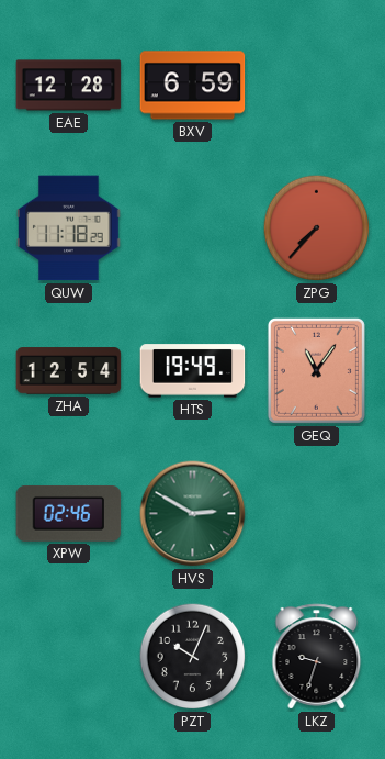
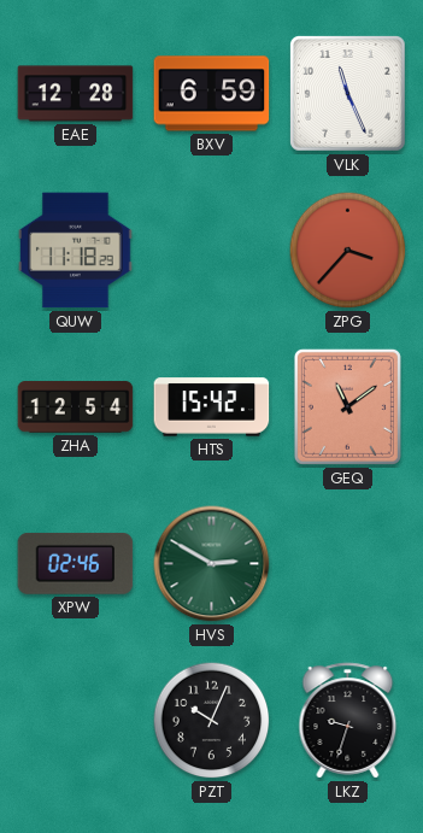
VLK: none -> 11:26
ZPG: 7:37 -> 3:37
HTS: 19:49 -> 15:42
GEQ: 11:06 -> 11:09
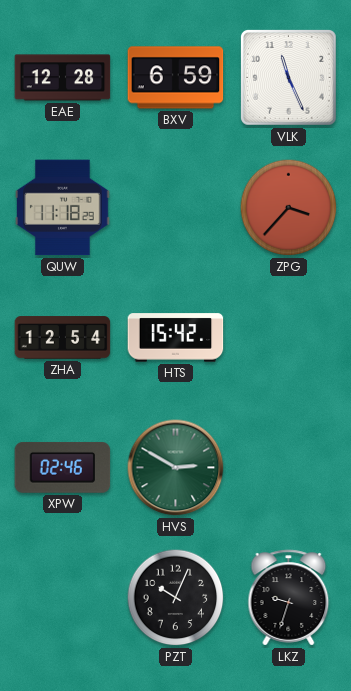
GEQ: 11:09 -> none
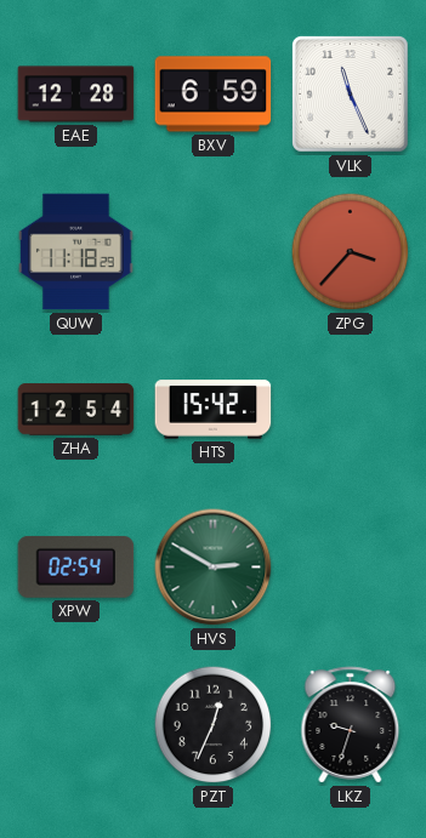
XPW: 02:46 -> 02:54
PZT: 10:04 -> 12:34
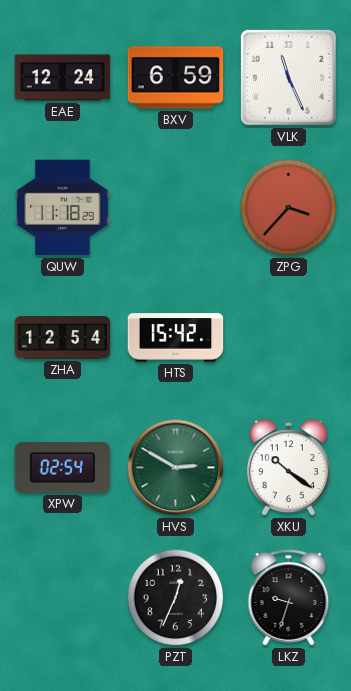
EAE: 12:28 -> 12:24
XKU: none -> 10:21
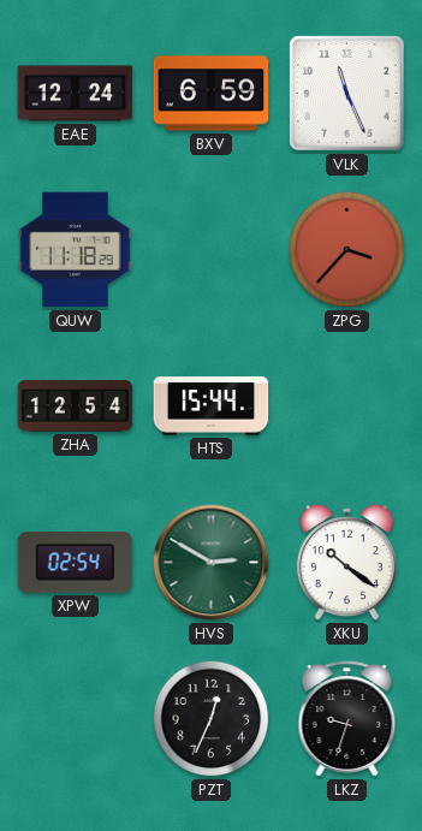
HTS: 15:42 -> 15:44
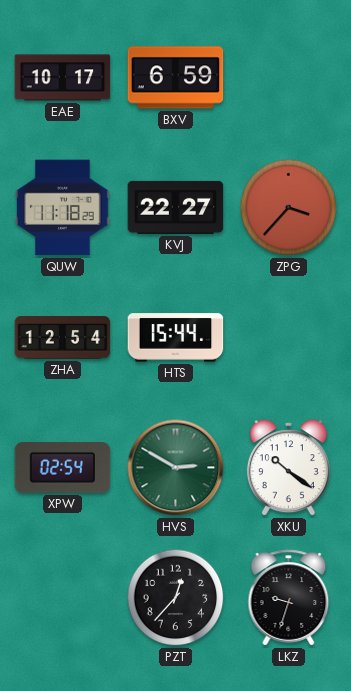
EAE: 12:24 -> 10:17
VLK: 11:26 -> none
KVJ: none -> 22:27
PZT: 12:34 -> 12:37
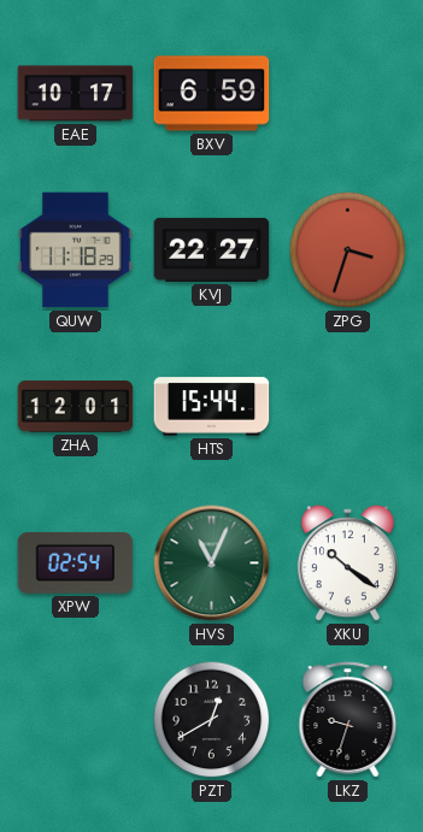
ZPG: 3:37 -> 3:33
ZHA: 12:54 -> 12:01
HVS: 2:50 -> 11:04
PZT: 12:37 -> 12:40
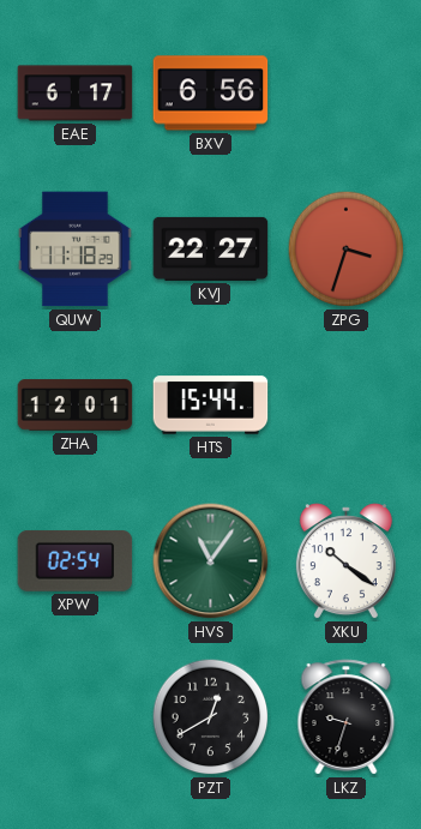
EAE: 10:17 -> 6:17
BXV: 6:59 -> 6:56
HVS: 11:04 -> 11:06
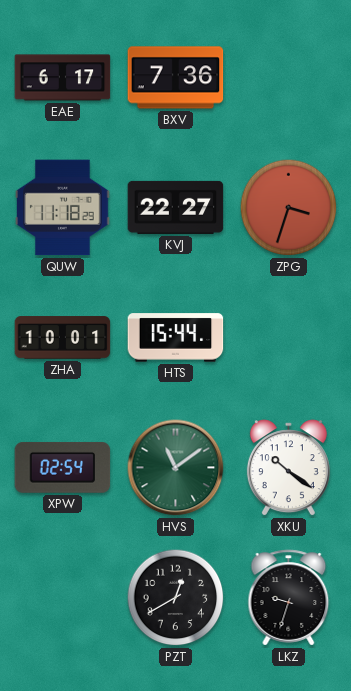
BXV: 6:56 -> 7:36
ZHA: 12:01 -> 10:01
HVS: 11:06 -> 11:09
